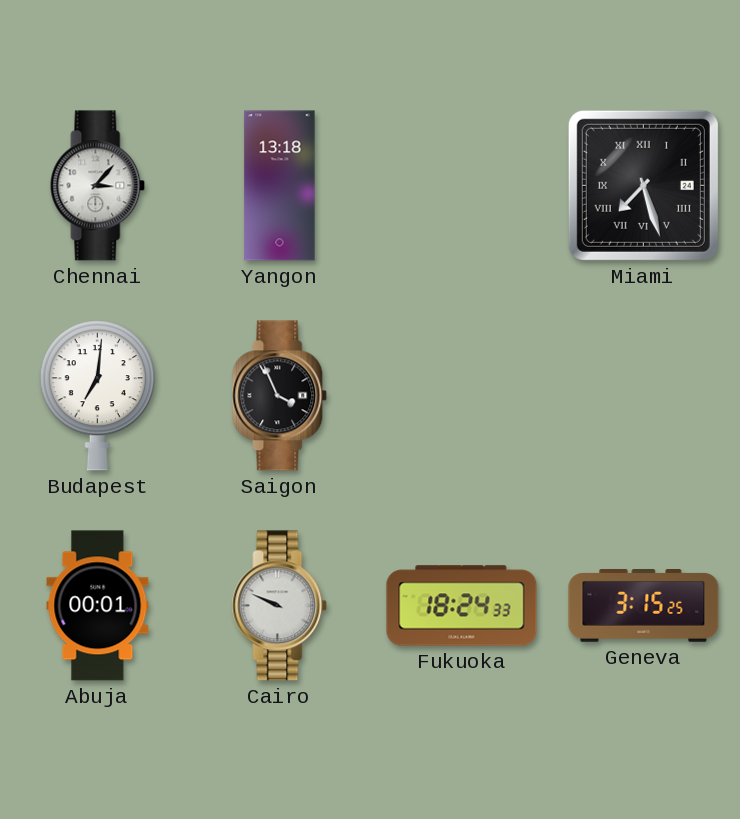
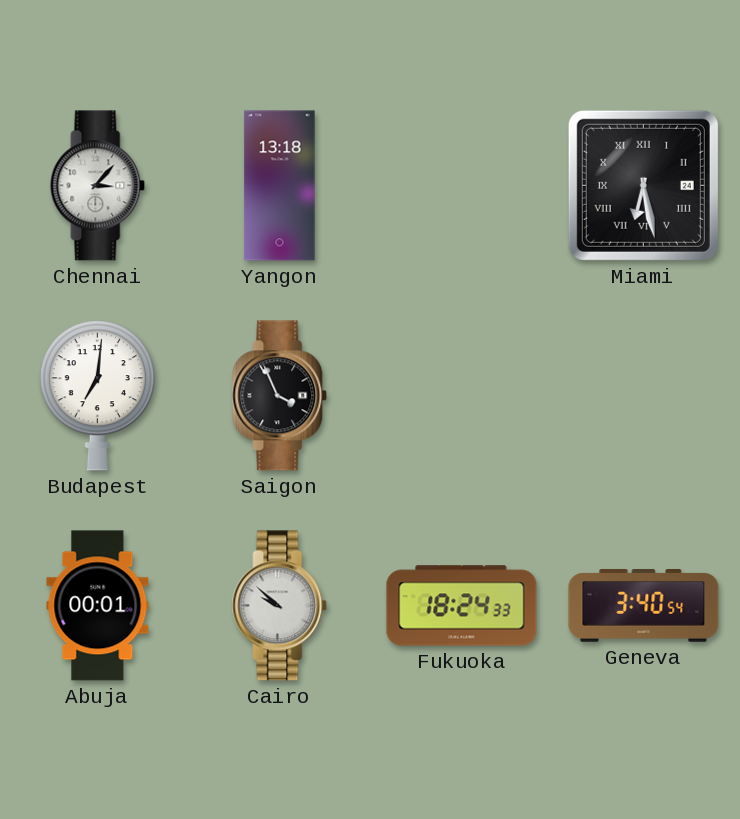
Miami: 7:27 -> 6:28
Cairo: 9:49 -> 9:52
Geneva: 3:15 -> 3:40
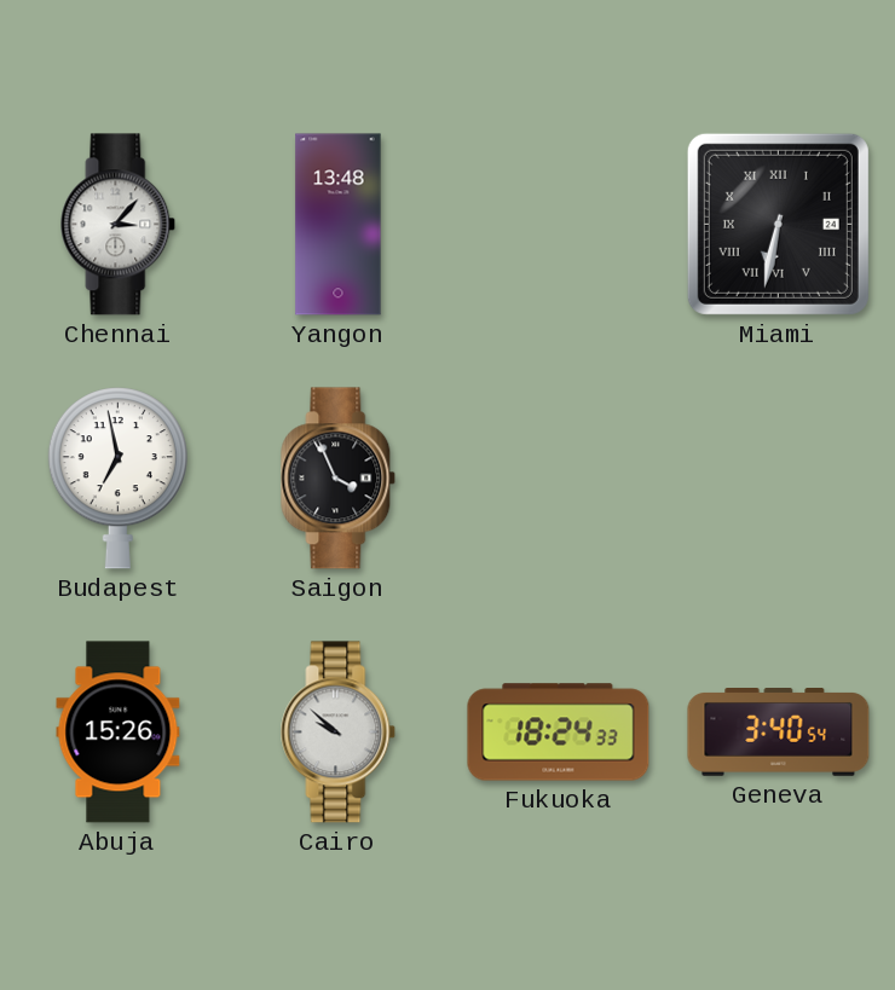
Yangon: 13:18 -> 13:48
Miami: 6:28 -> 6:32
Budapest: 7:01 -> 6:58
Abuja: 00:01 -> 15:26
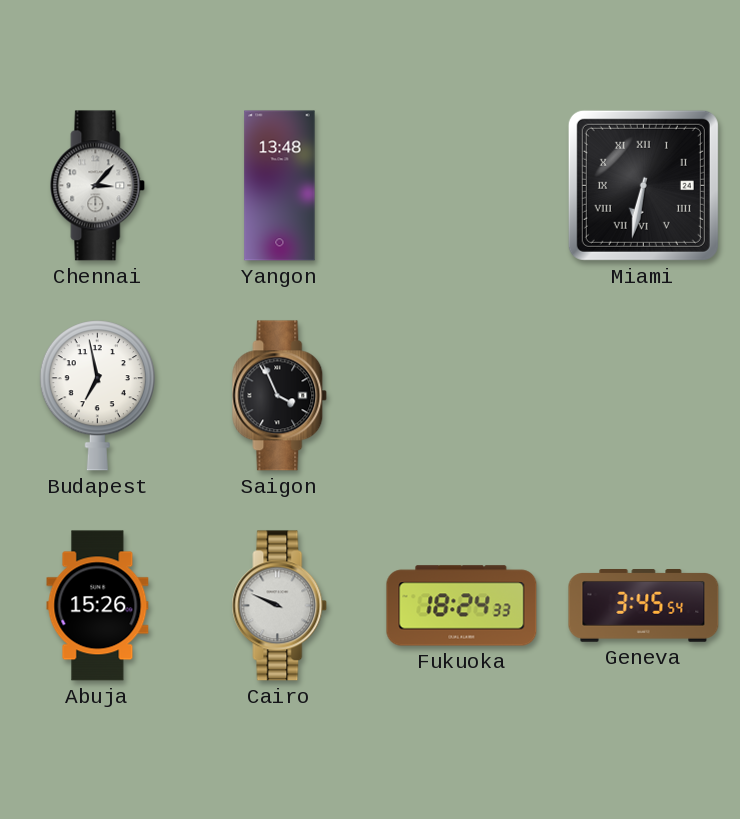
Cairo: 9:52 -> 9:49
Geneva: 3:40 -> 3:45
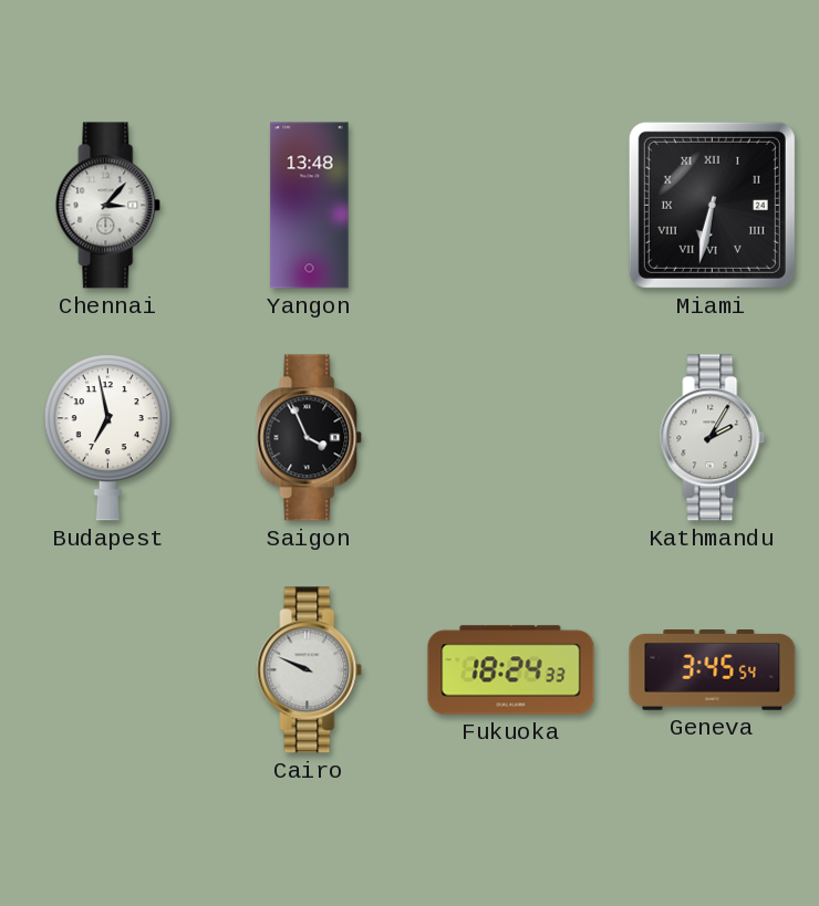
Kathmandu: none -> 2:05
Abuja: 15:26 -> none
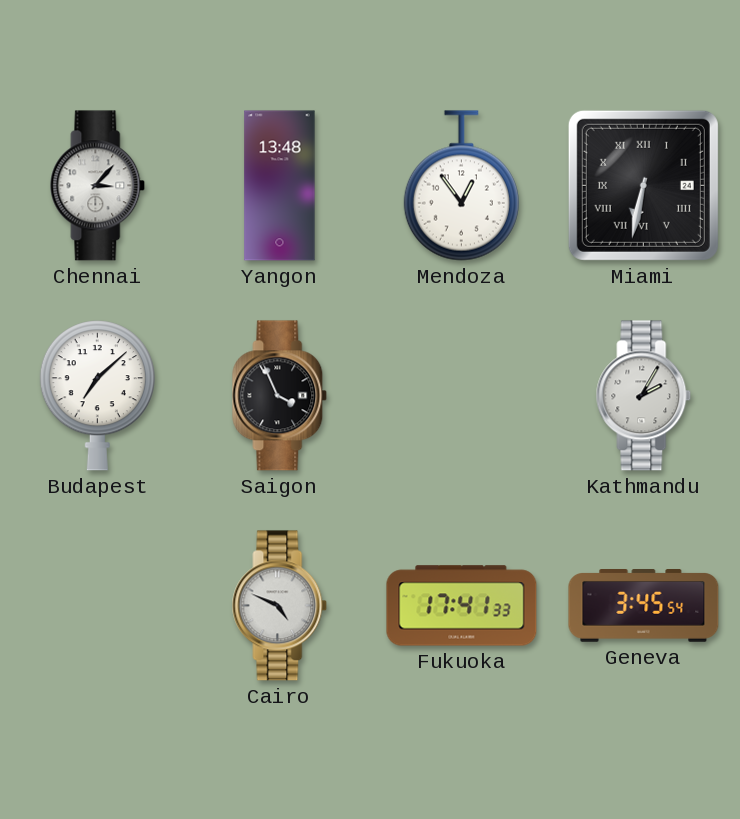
Mendoza: none -> 12:54
Budapest: 6:58 -> 7:08
Cairo: 9:49 -> 4:49
Fukuoka: 18:24 -> 17:41
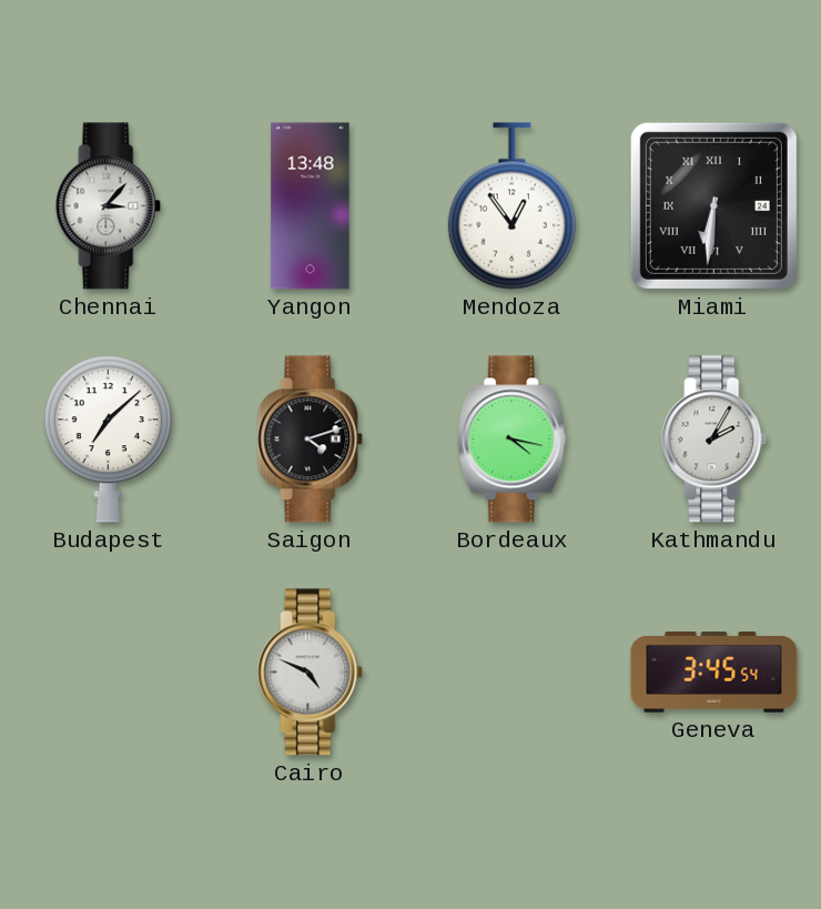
Miami: 6:32 -> 6:31
Saigon: 3:56 -> 4:12
Bordeaux: none -> 4:17
Fukuoka: 17:41 -> none
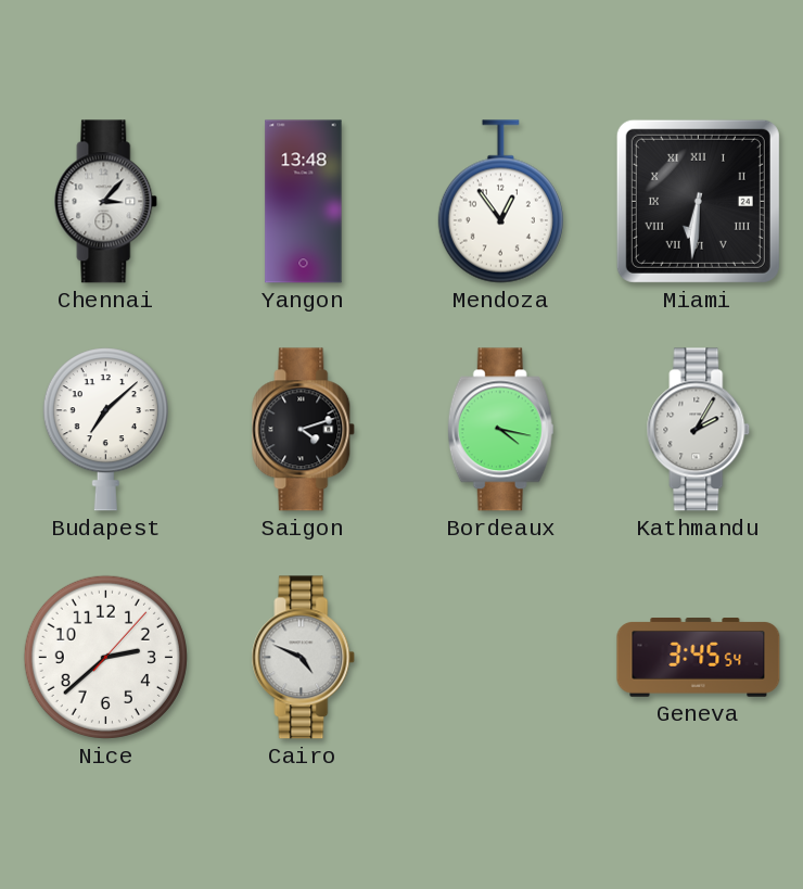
Nice: none -> 2:38
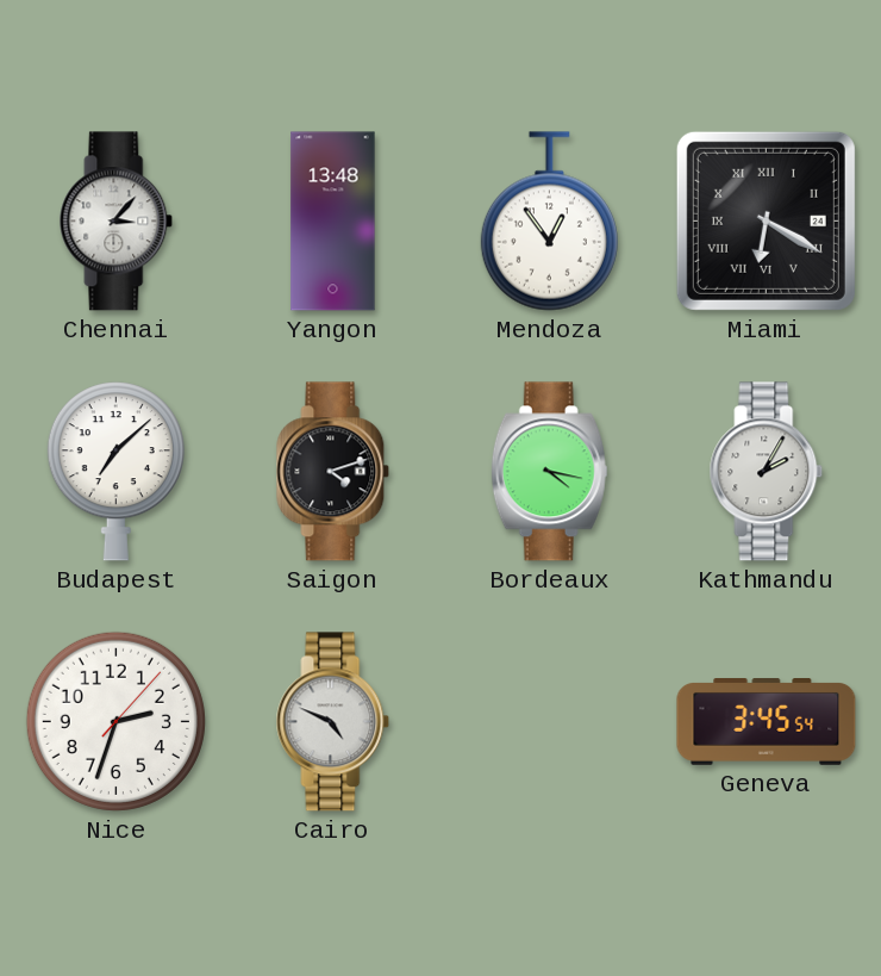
Miami: 6:31 -> 6:20
Nice: 2:38 -> 2:33
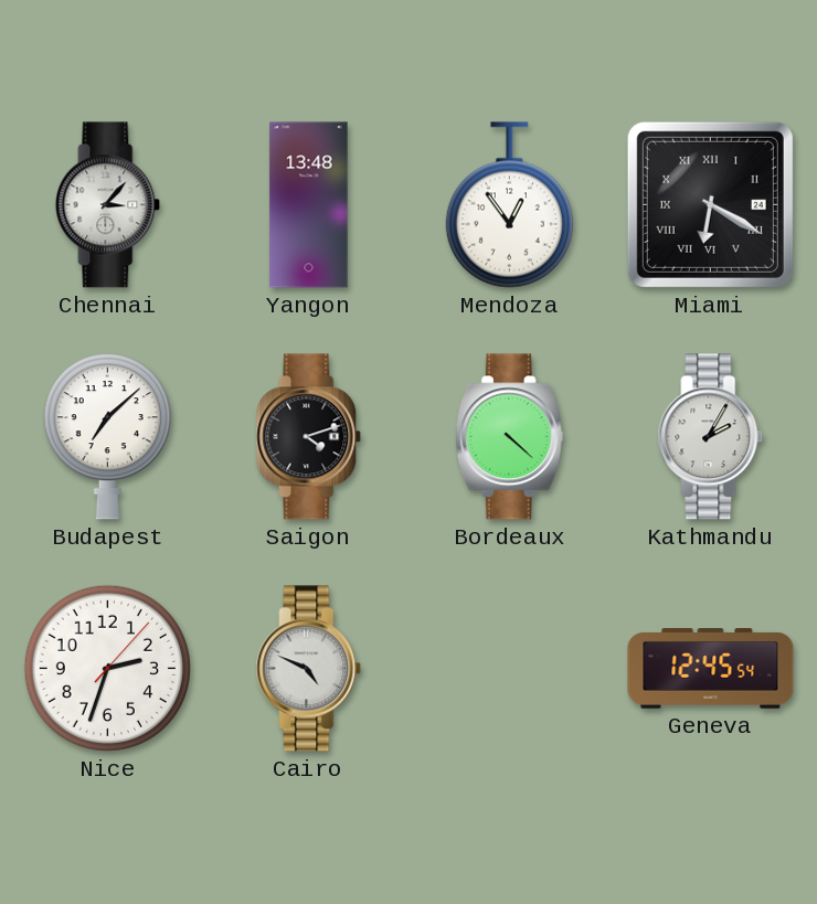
Bordeaux: 4:17 -> 4:22
Geneva: 3:45 -> 12:45
